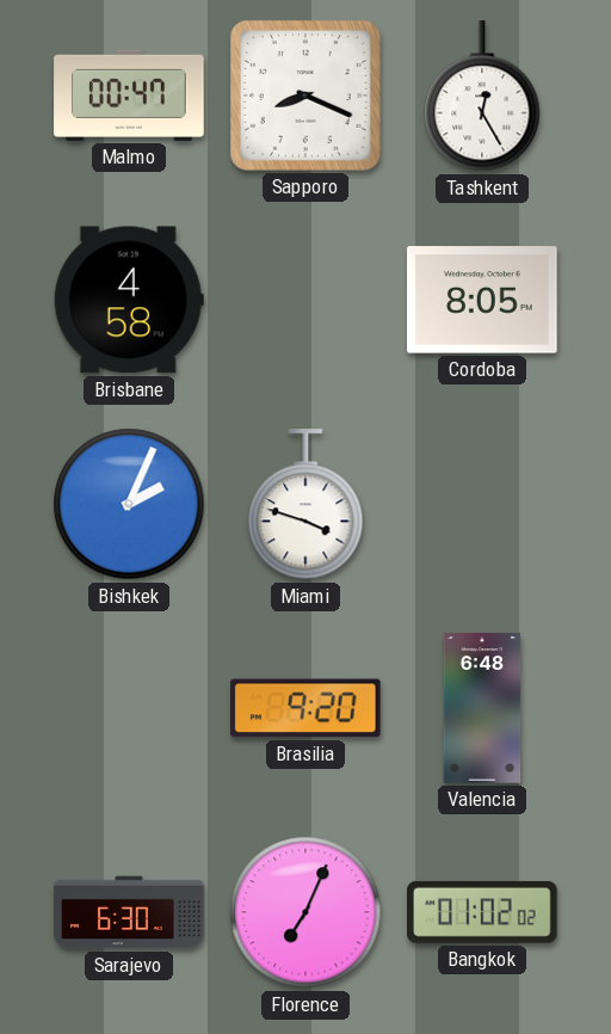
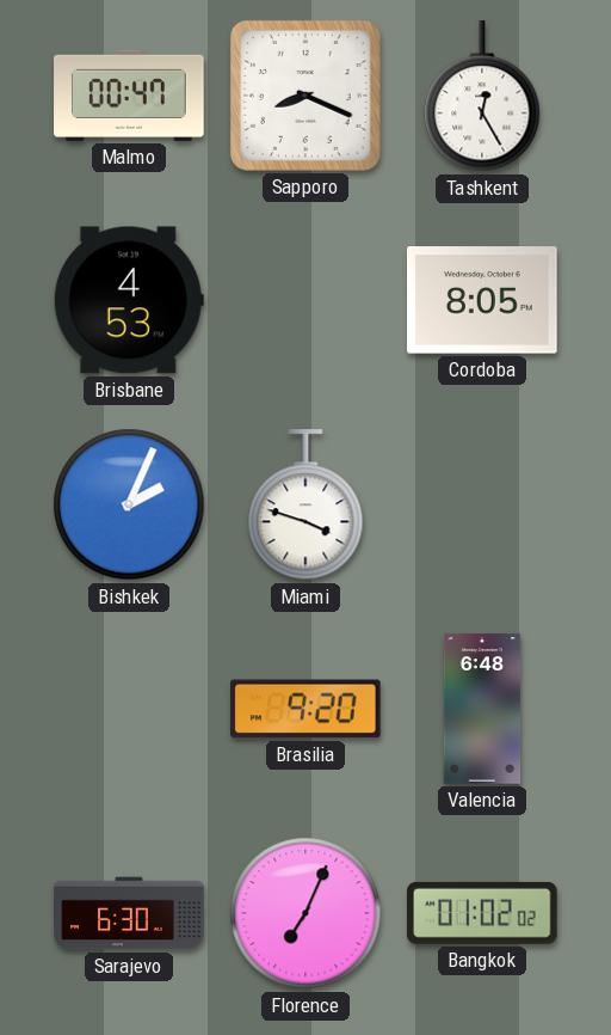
Brisbane: 4:58 -> 4:53
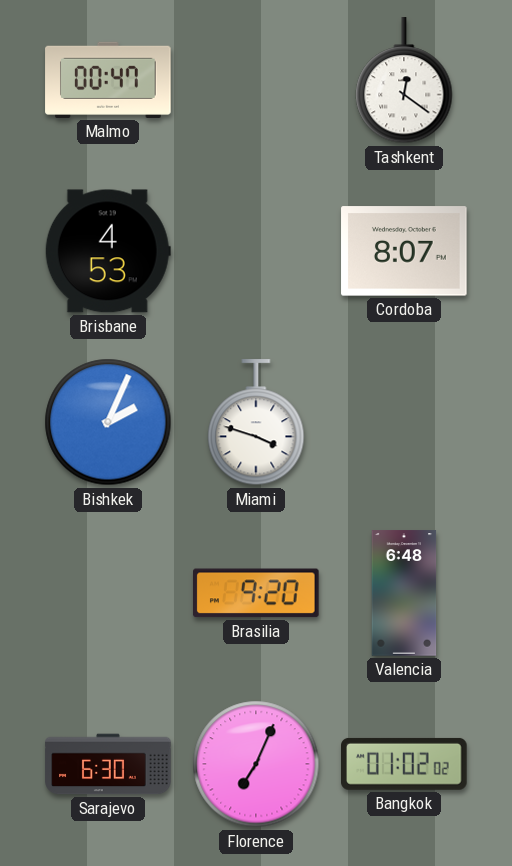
Sapporo: 8:19 -> none
Tashkent: 12:25 -> 12:21
Cordoba: 8:05 -> 8:07
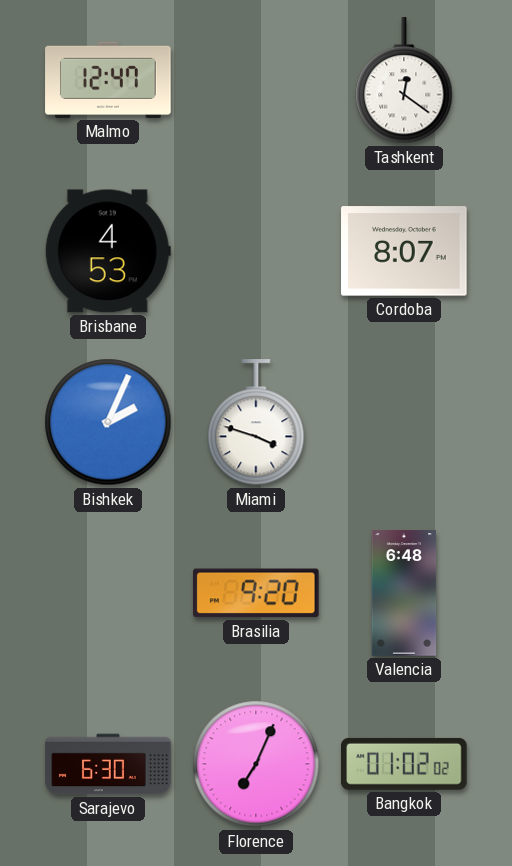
Malmo: 00:47 -> 12:47
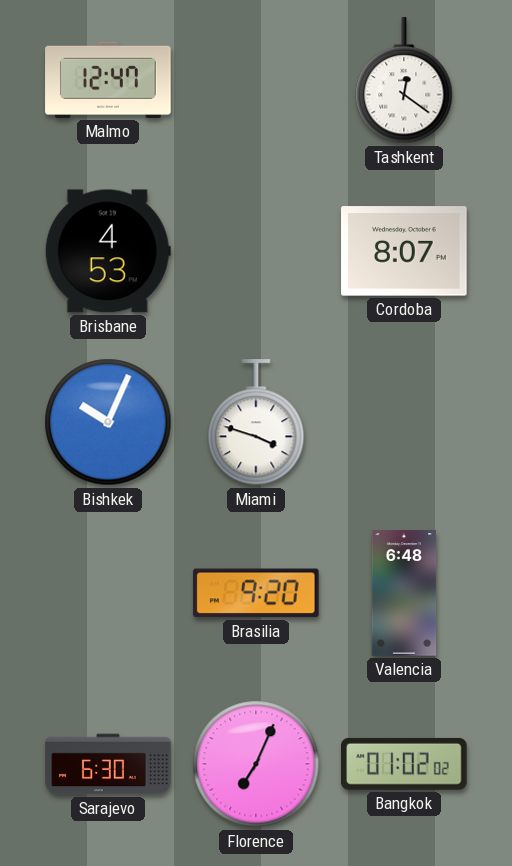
Bishkek: 2:04 -> 10:04
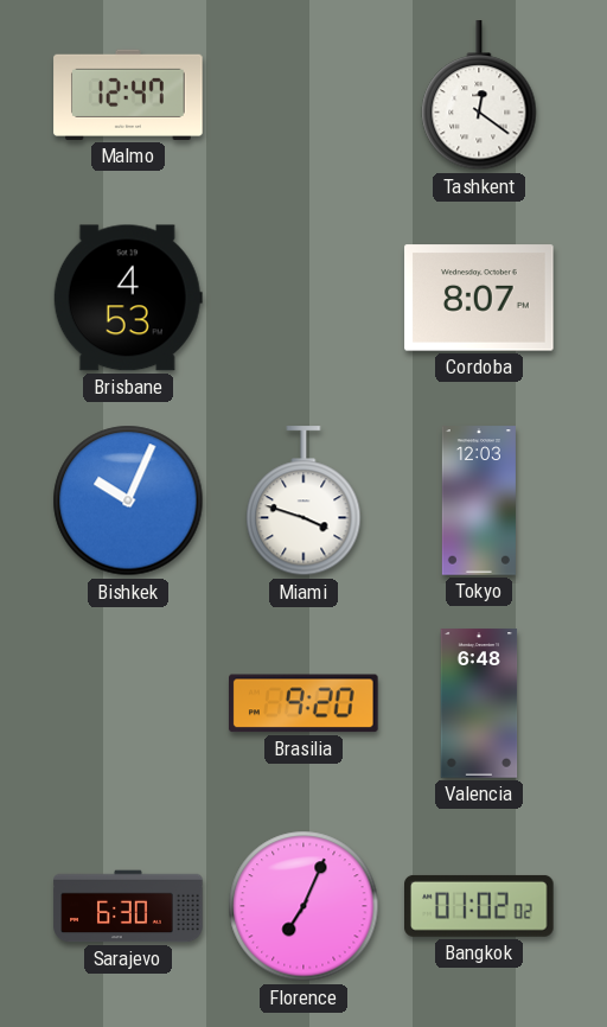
Tokyo: none -> 12:03
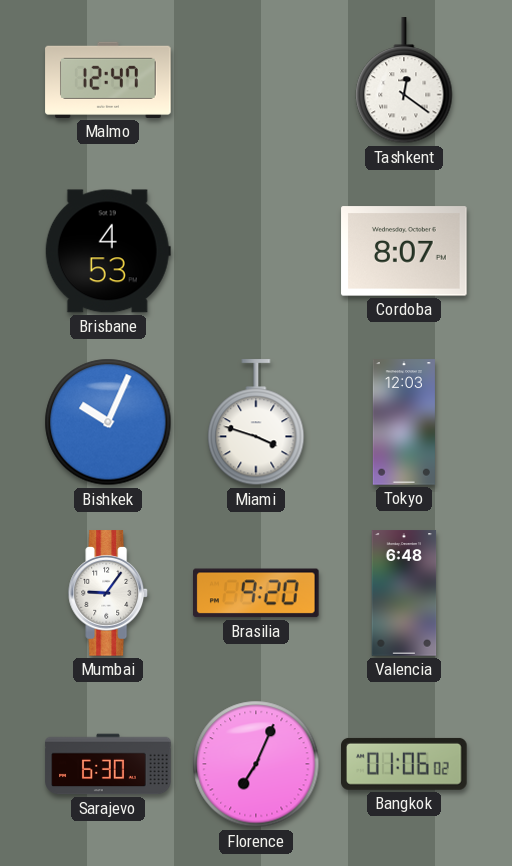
Mumbai: none -> 9:06
Bangkok: 01:02 -> 01:06
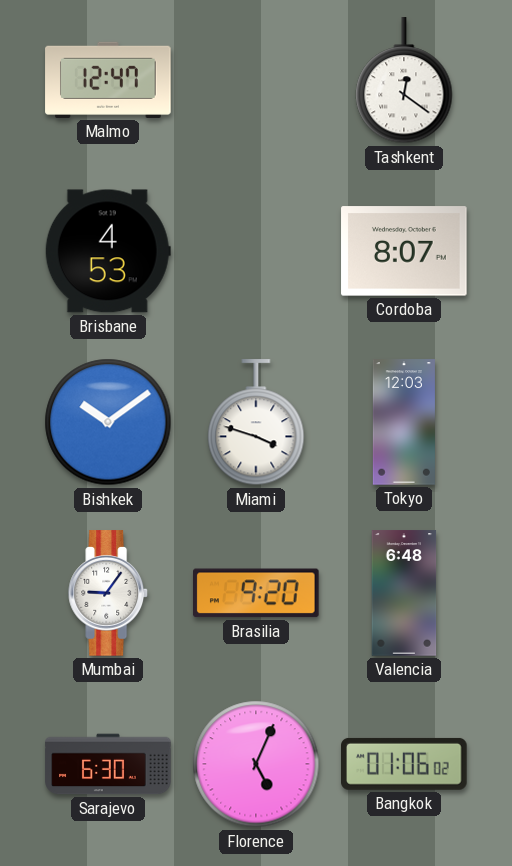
Bishkek: 10:04 -> 10:09
Florence: 7:04 -> 5:04
